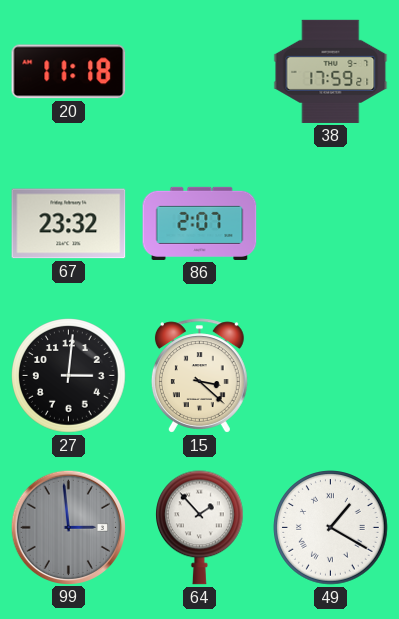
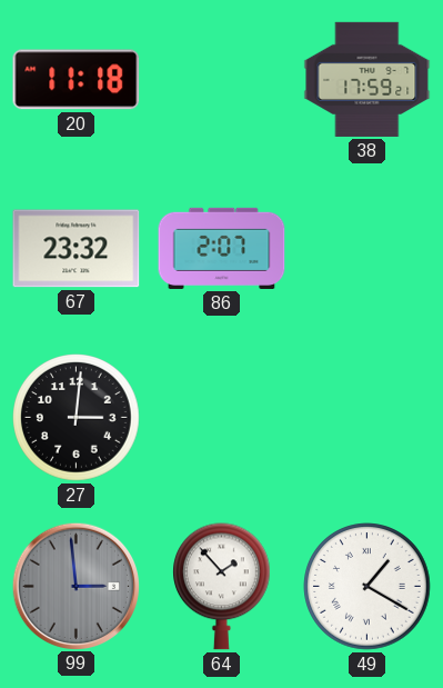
15: 3:22 -> none
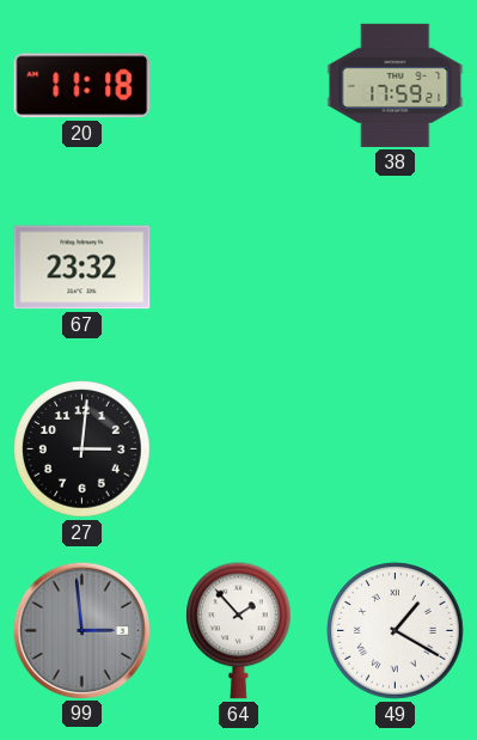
86: 2:07 -> none
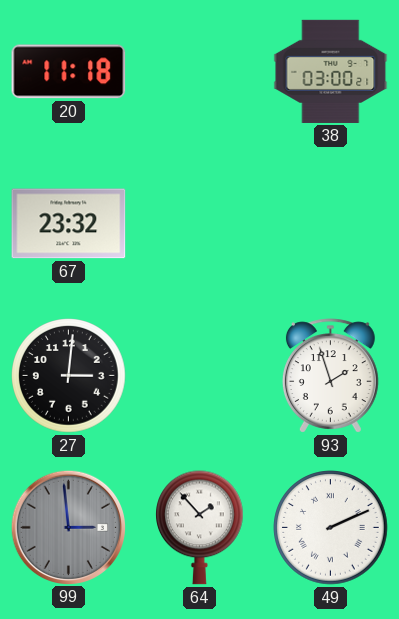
38: 17:59 -> 03:00
93: none -> 1:57
49: 1:20 -> 2:11
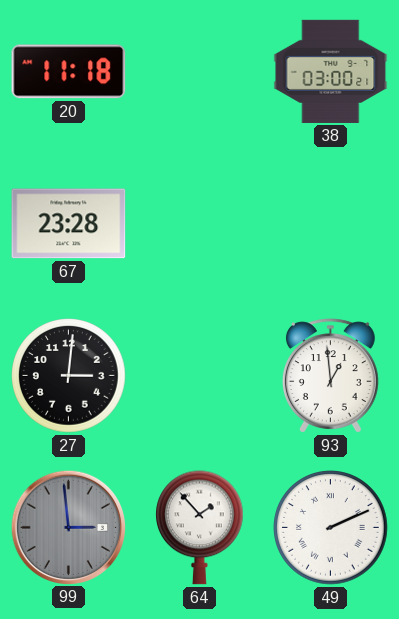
67: 23:32 -> 23:28
93: 1:57 -> 12:59
